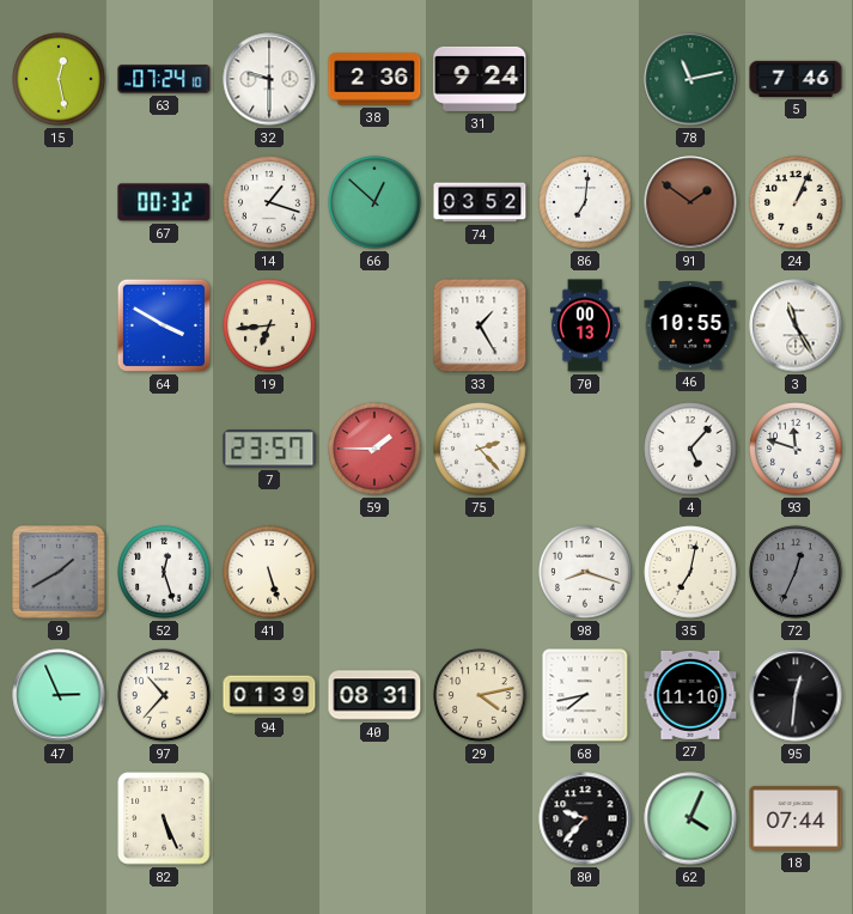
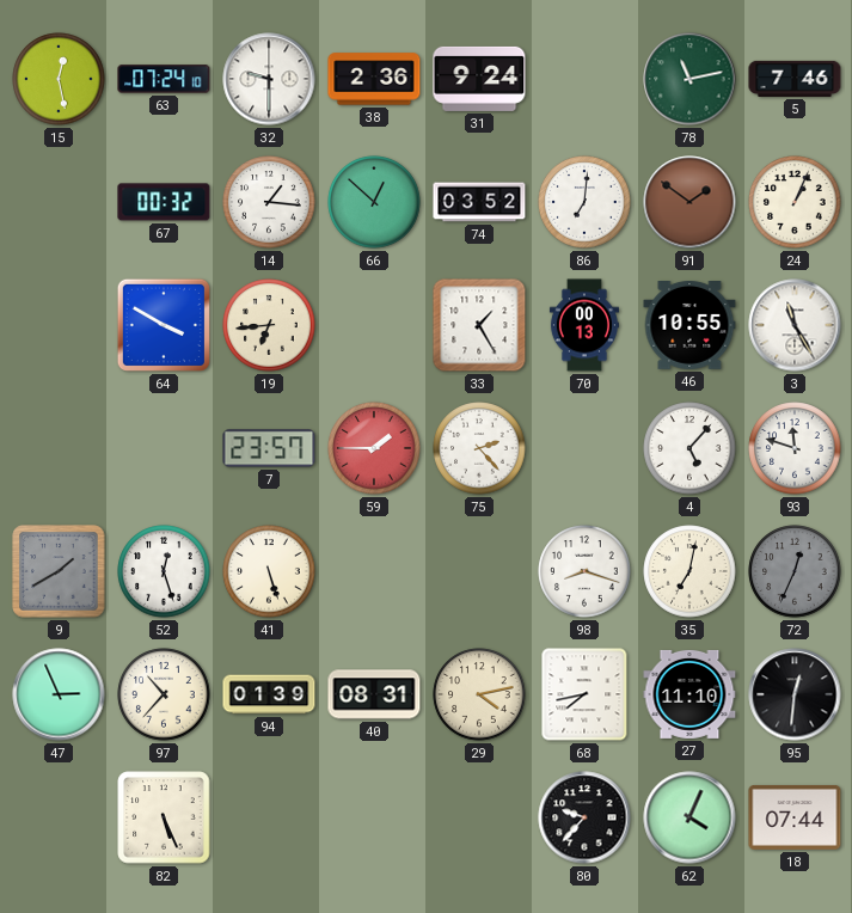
14: 1:18 -> 1:16
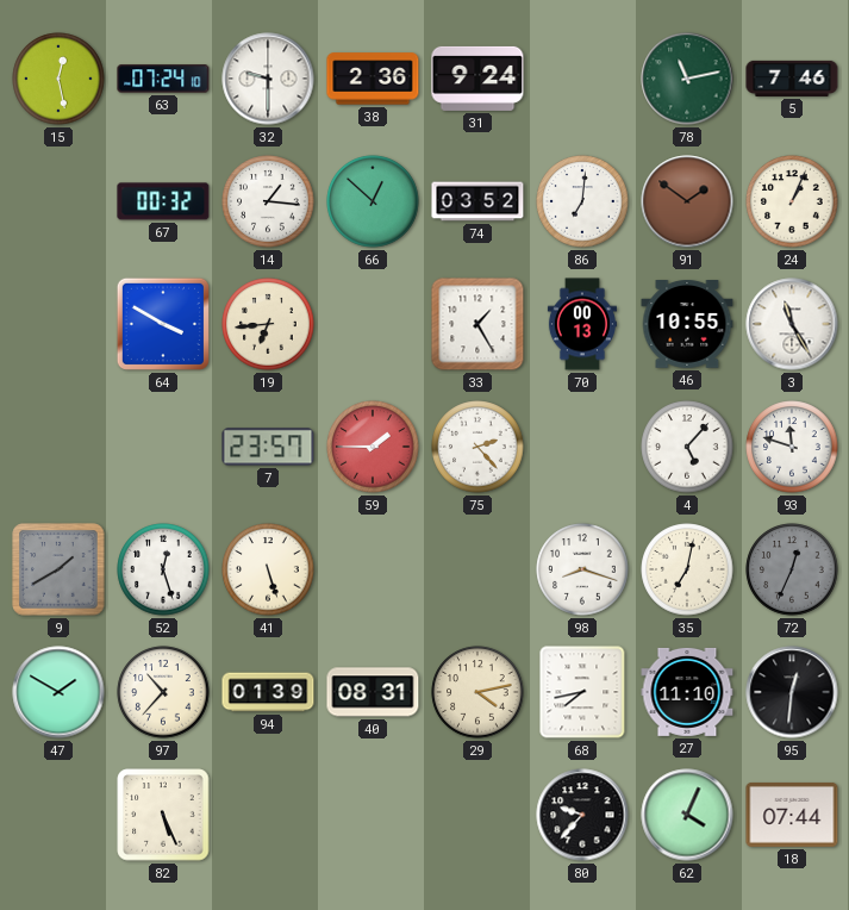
47: 2:56 -> 1:50
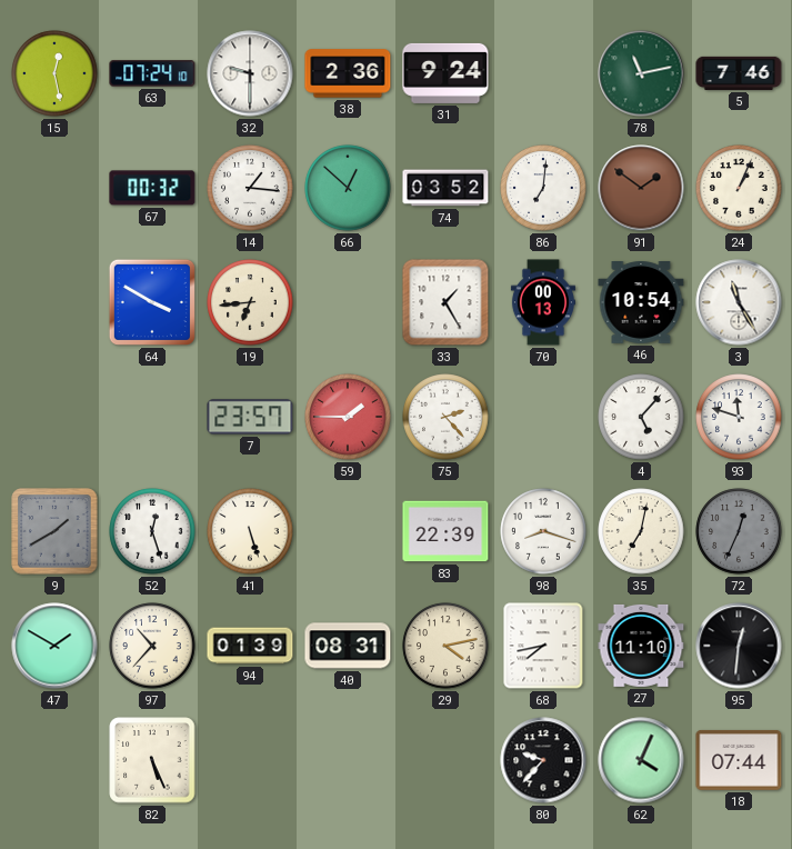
46: 10:55 -> 10:54
83: none -> 22:39
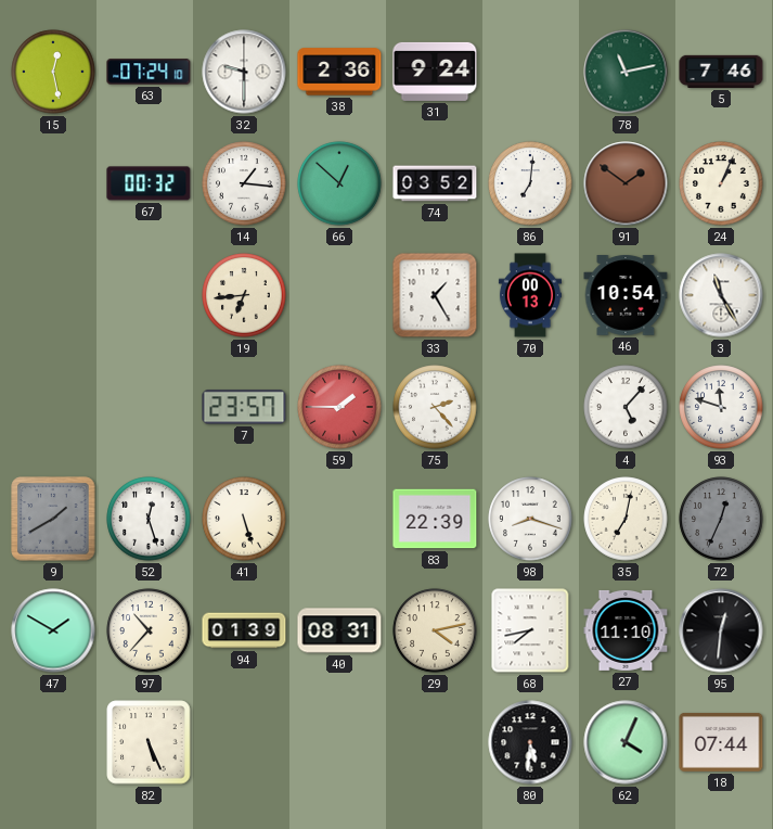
64: 3:50 -> none
80: 9:37 -> 5:31
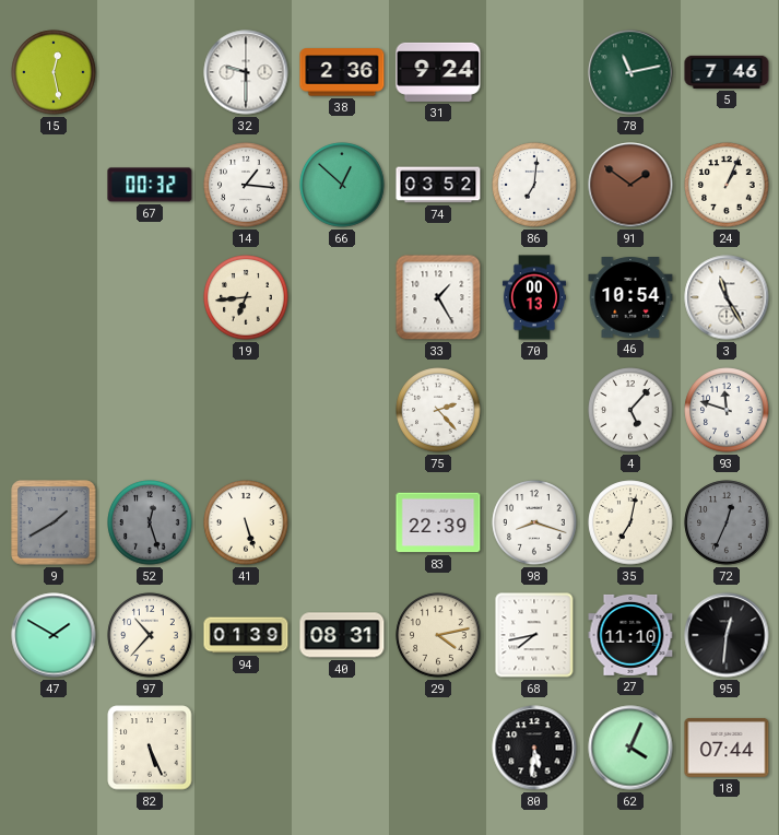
63: 07:24 -> none
7: 23:57 -> none
59: 1:45 -> none
52 dial: white -> grey
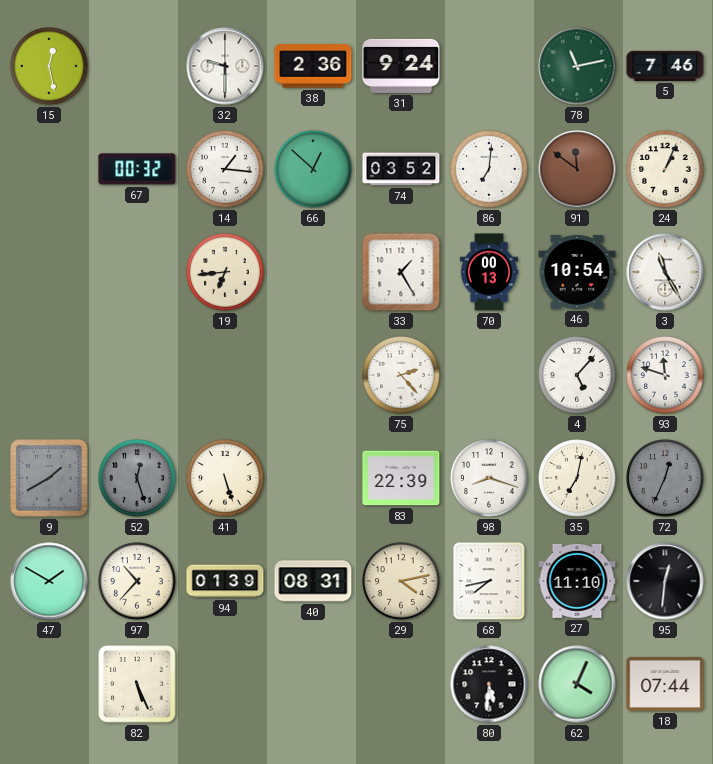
91: 1:51 -> 11:51
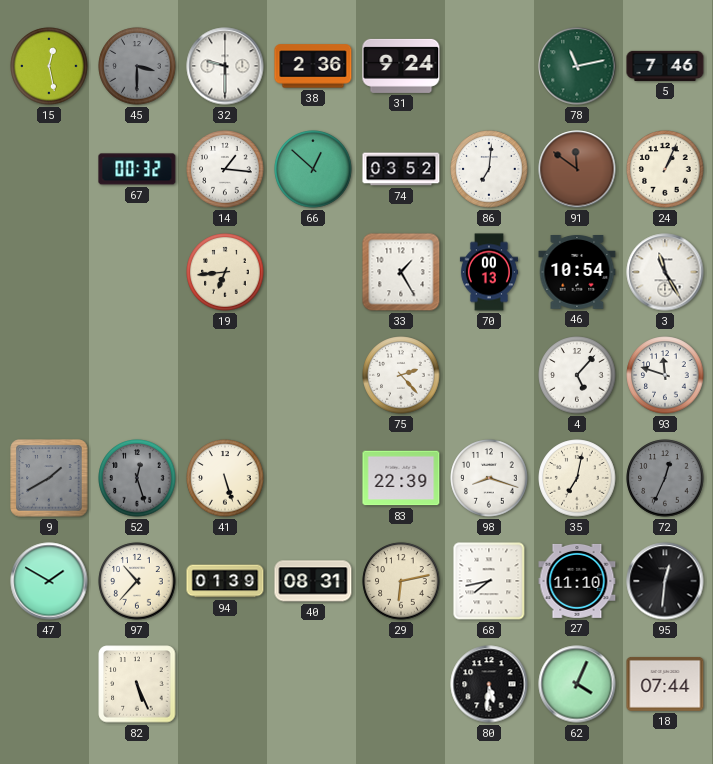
45: none -> 3:30
29: 4:13 -> 6:13
